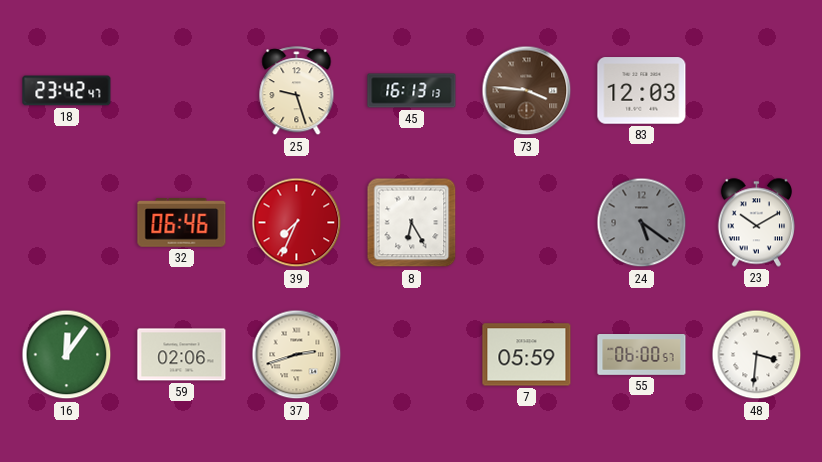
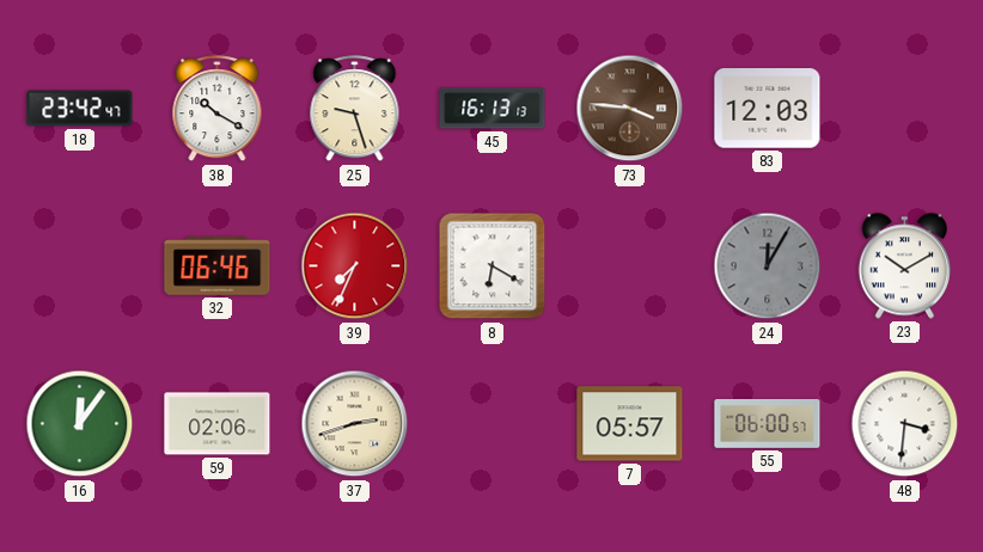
38: none -> 10:20
8: 6:25 -> 6:20
24: 5:21 -> 12:05
7: 05:59 -> 05:57
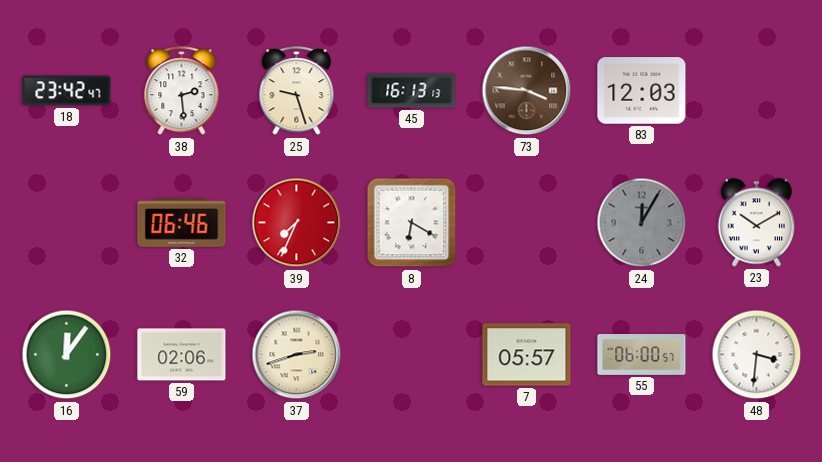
38: 10:20 -> 2:29
